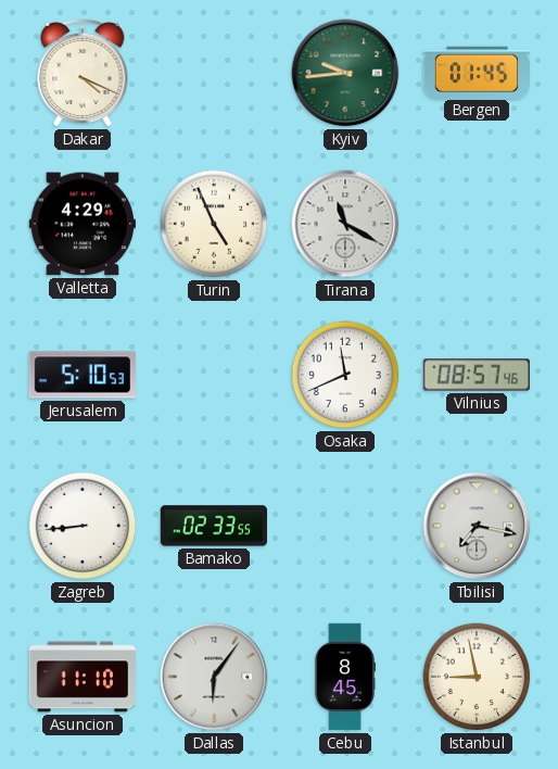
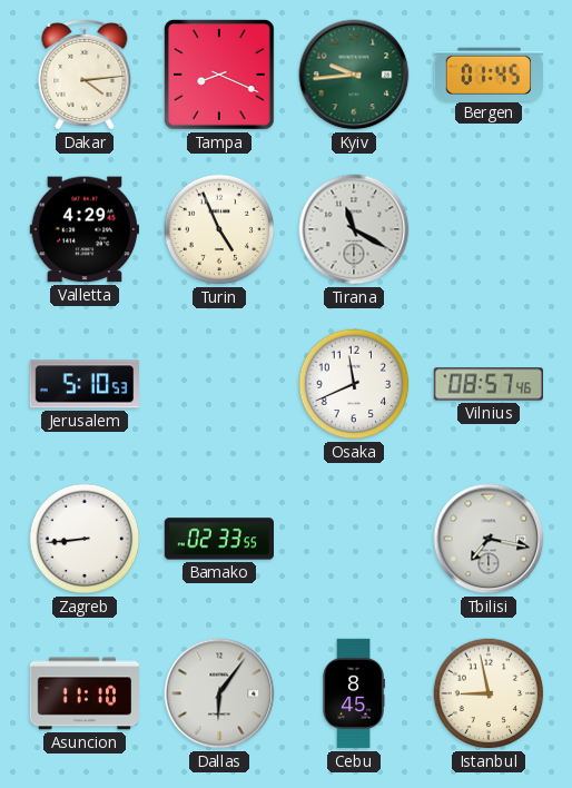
Dakar: 4:19 -> 4:14
Tampa: none -> 8:19
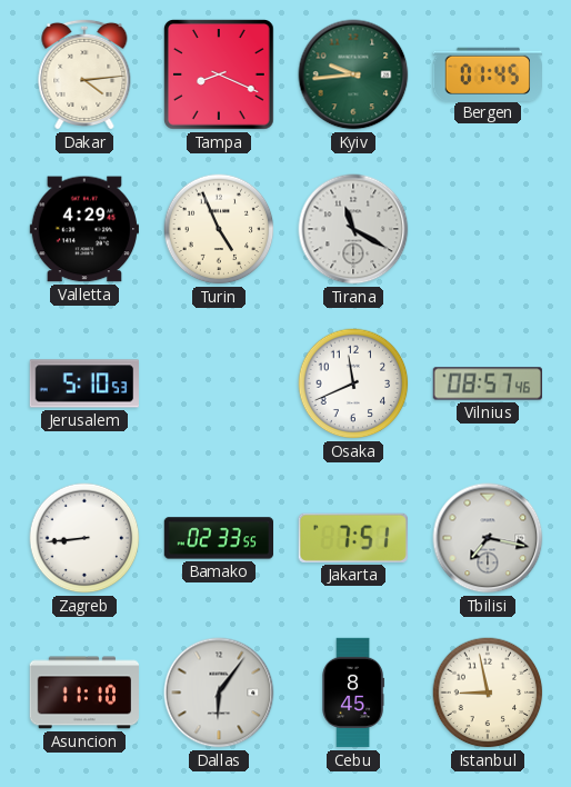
Jakarta: none -> 7:51
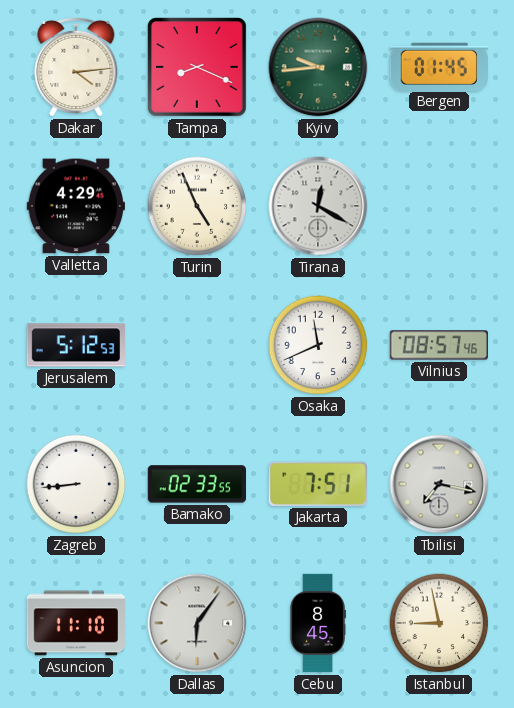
Tirana: 11:20 -> 12:20
Jerusalem: 5:10 -> 5:12
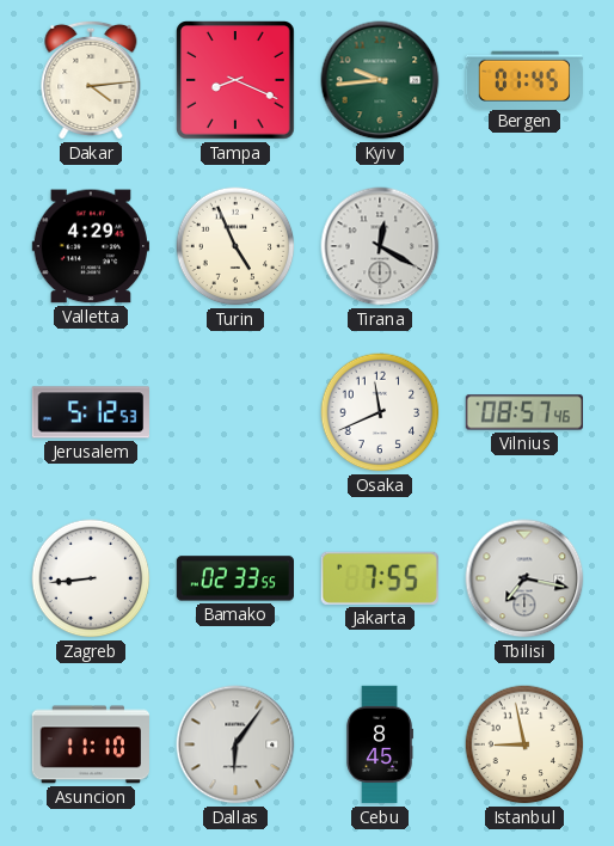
Jakarta: 7:51 -> 7:55
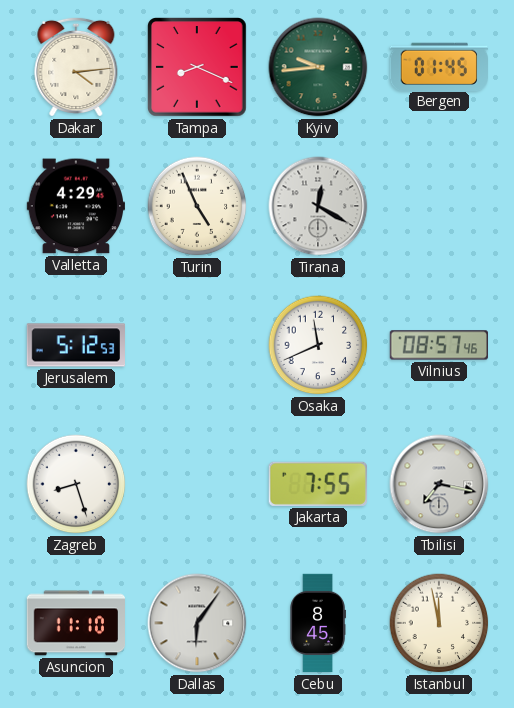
Zagreb: 8:44 -> 8:27
Bamako: 02:33 -> none
Istanbul: 8:58 -> 11:58
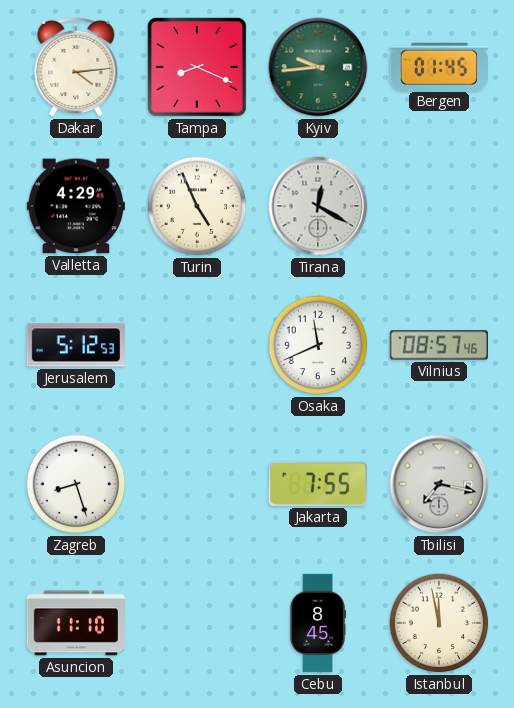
Dallas: 6:06 -> none
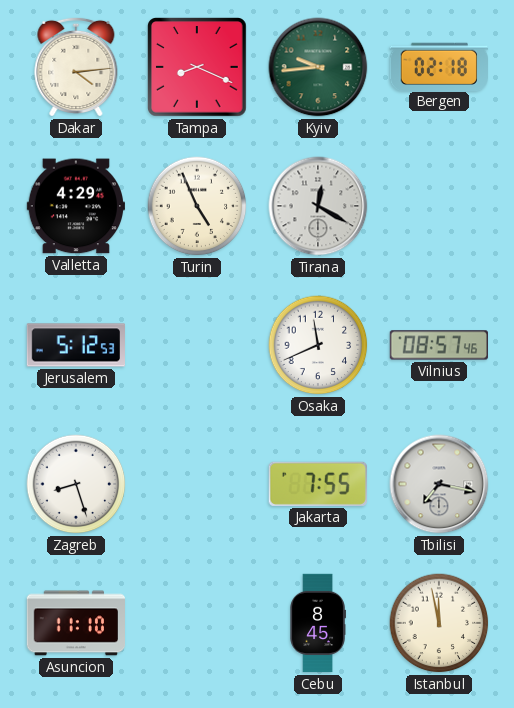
Bergen: 01:45 -> 02:18
